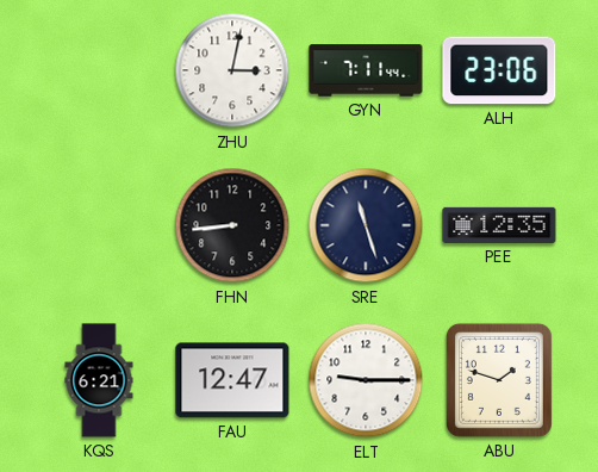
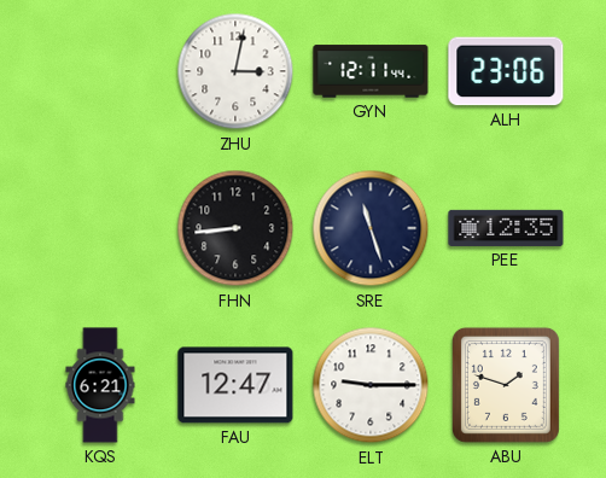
GYN: 7:11 -> 12:11
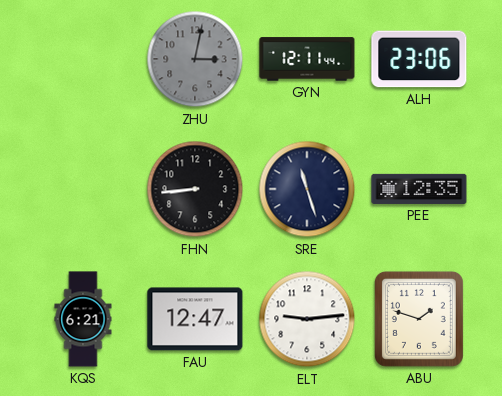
ZHU dial: white -> grey
ELT: 9:15 -> 9:14
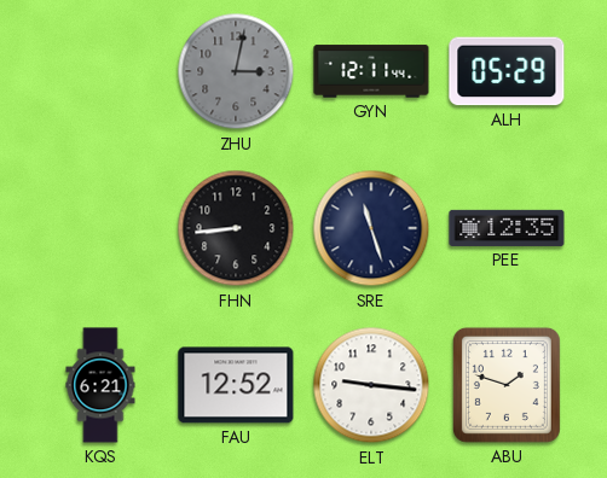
ALH: 23:06 -> 05:29
FAU: 12:47 -> 12:52
ELT: 9:14 -> 9:16
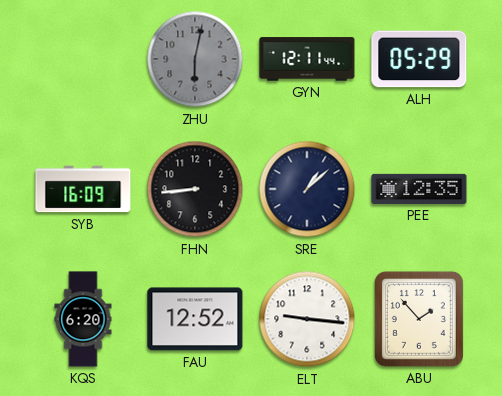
ZHU: 3:02 -> 6:02
SYB: none -> 16:09
SRE: 11:27 -> 1:08
KQS: 6:21 -> 6:20
ABU: 1:48 -> 1:53
